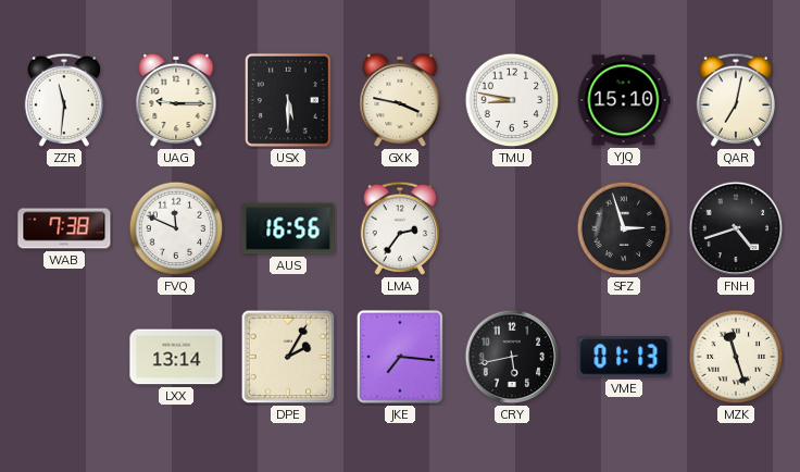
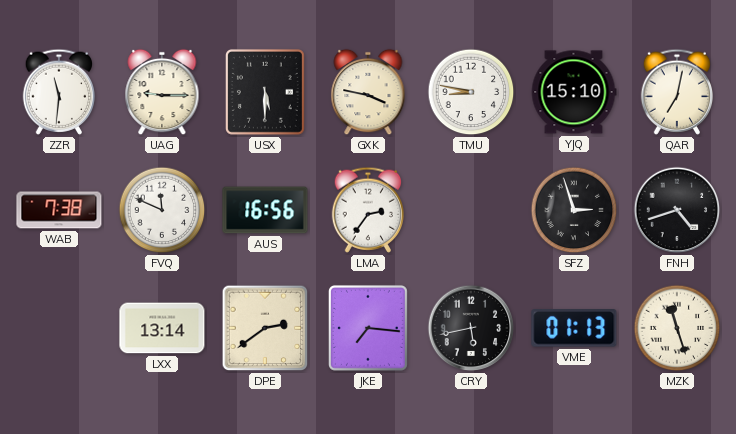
DPE: 2:05 -> 2:39
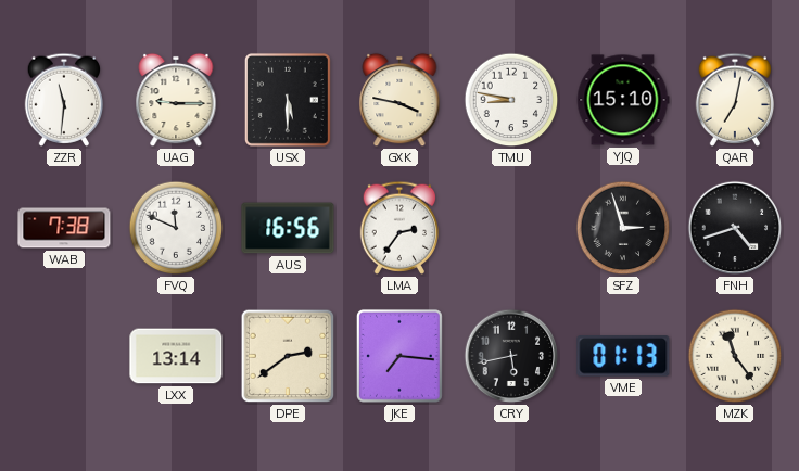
MZK: 11:27 -> 11:24
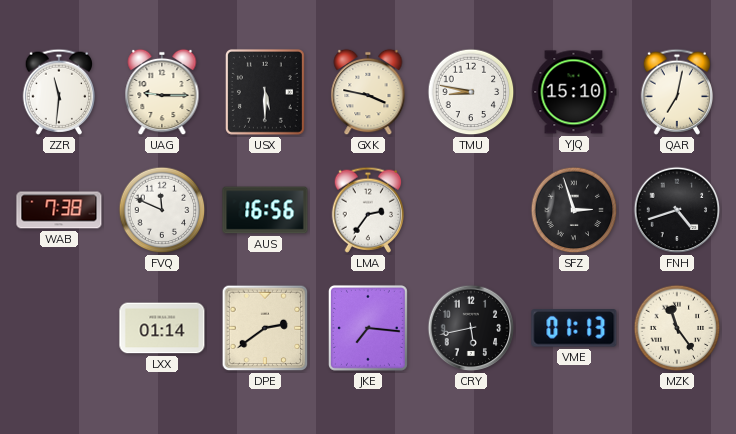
LXX: 13:14 -> 01:14
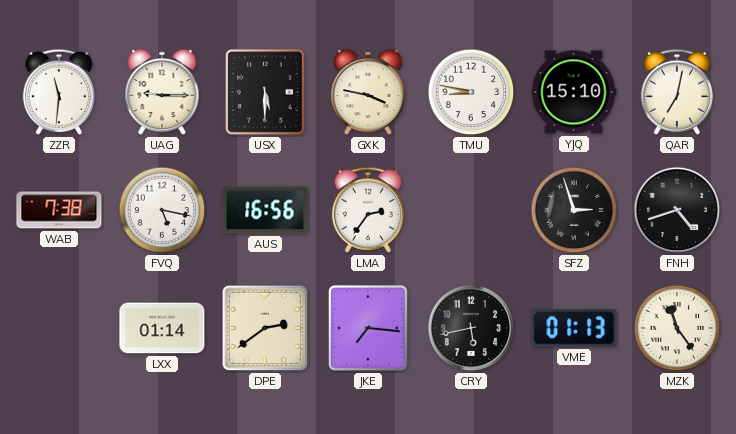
FVQ: 11:49 -> 5:17
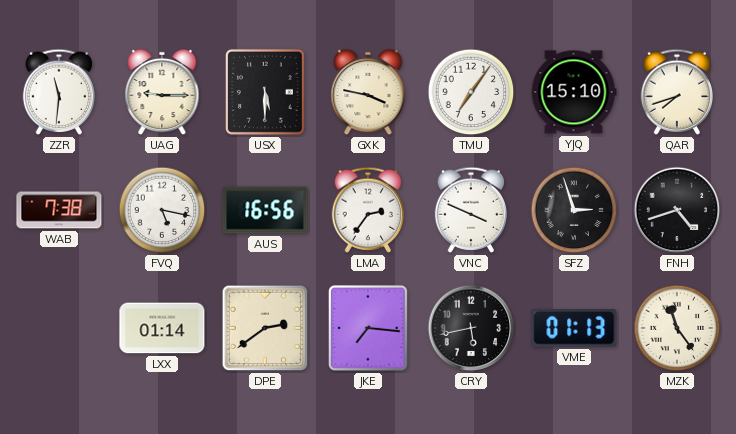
TMU: 8:47 -> 7:06
QAR: 7:02 -> 7:42
VNC: none -> 3:49
